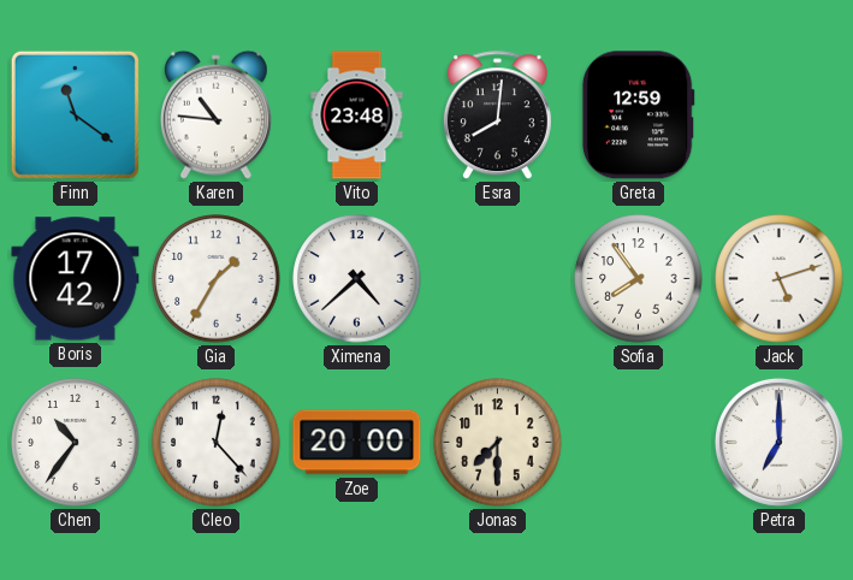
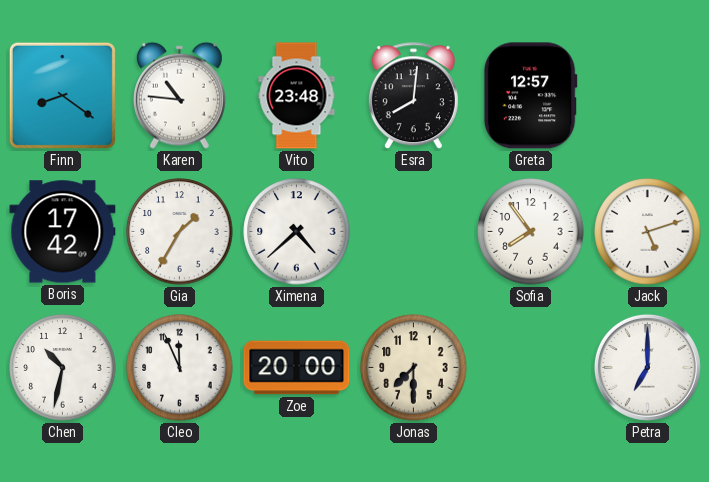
Finn: 11:21 -> 8:21
Greta: 12:59 -> 12:57
Chen: 10:36 -> 10:32
Cleo: 12:23 -> 11:56
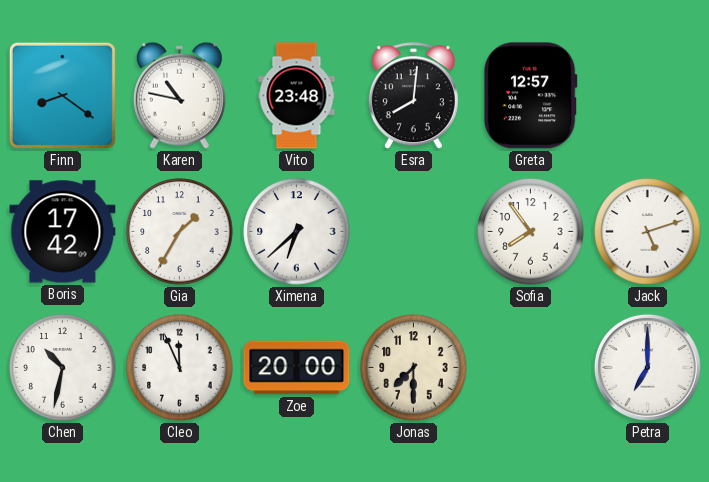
Karen: 10:46 -> 10:47
Ximena: 4:38 -> 6:38
